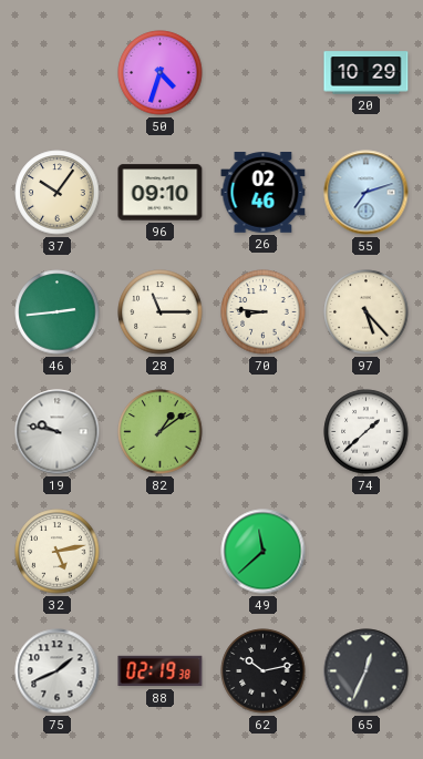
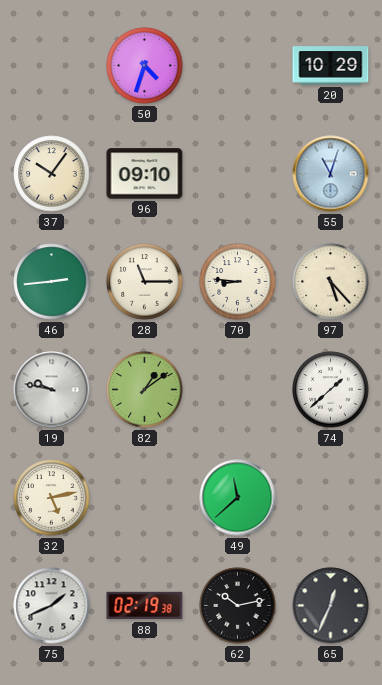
26: 02:46 -> none
55: 7:12 -> 11:03
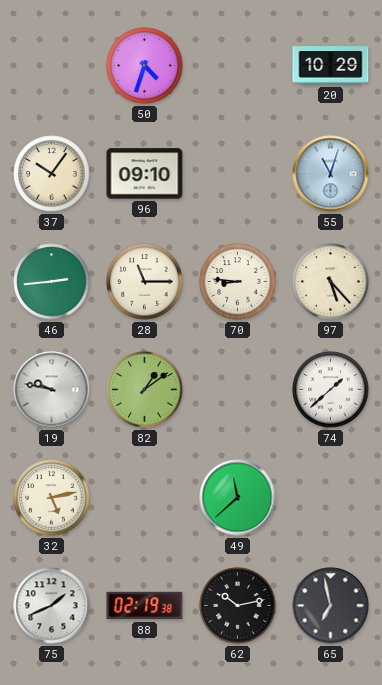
65: 12:34 -> 6:58
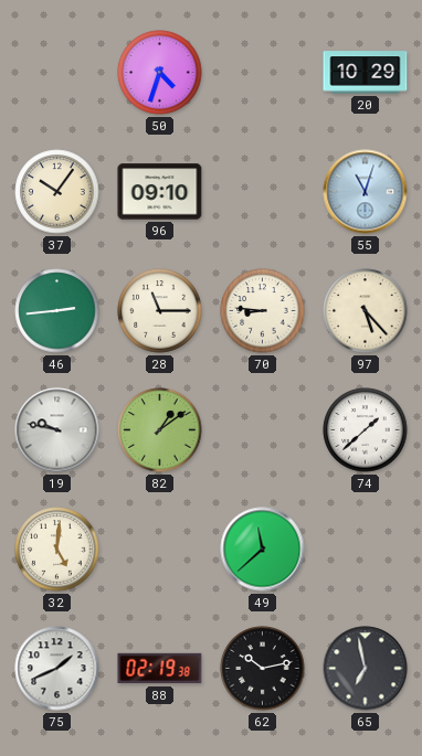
32: 5:13 -> 5:01
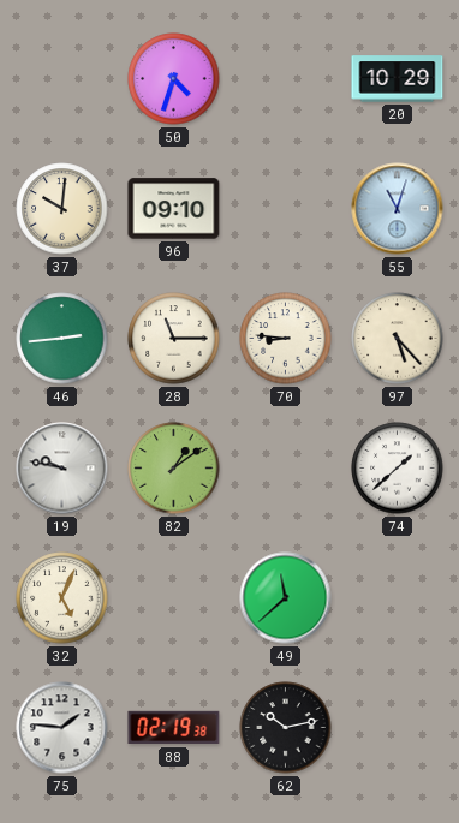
37: 10:06 -> 10:01
32: 5:01 -> 5:04
75: 1:41 -> 1:46
65: 6:58 -> none
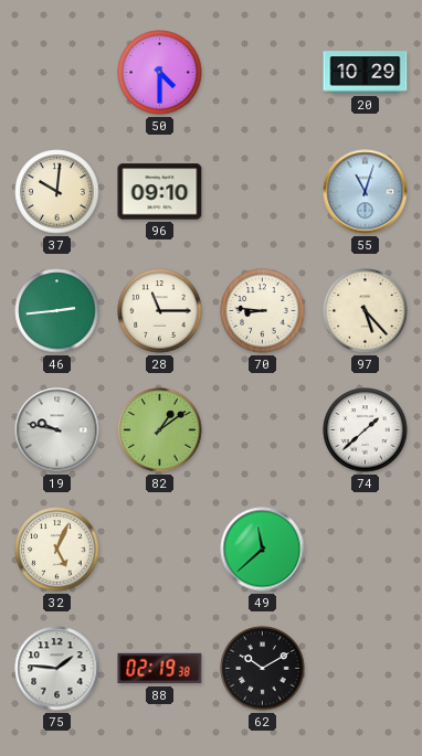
50: 4:33 -> 4:30
62: 10:13 -> 10:10
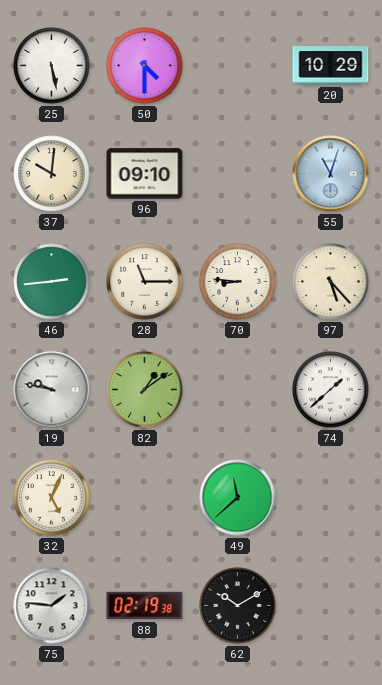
25: none -> 5:28
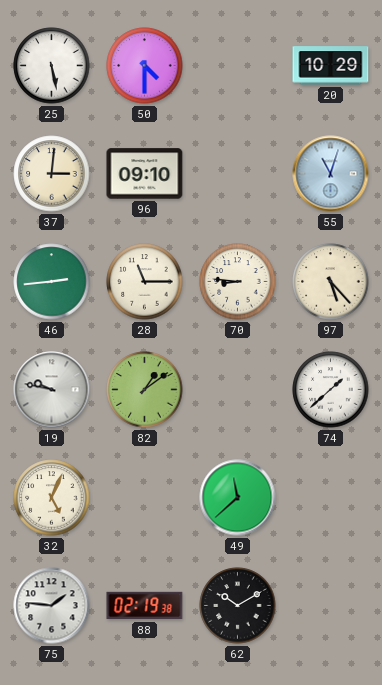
37: 10:01 -> 3:01
